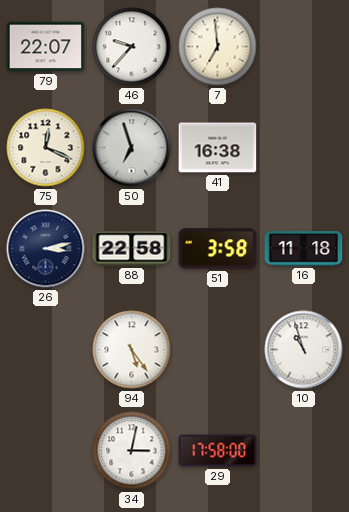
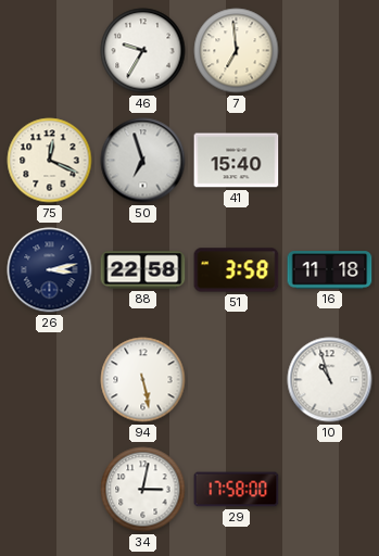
79: 22:07 -> none
46: 9:37 -> 9:35
41: 16:38 -> 15:40
94: 5:24 -> 5:28
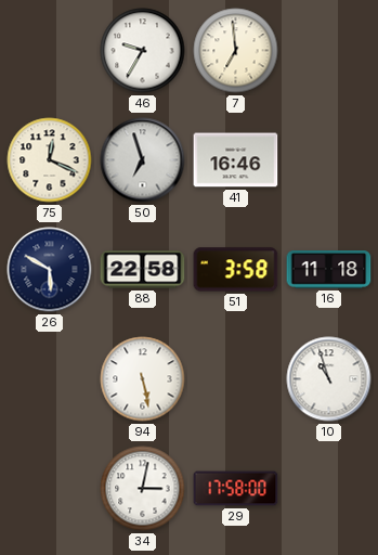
41: 15:40 -> 16:46
26: 3:13 -> 5:50
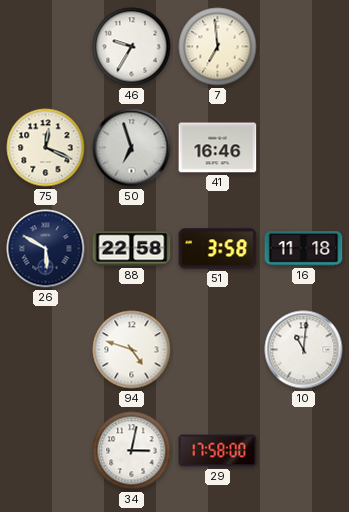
94: 5:28 -> 4:48
10: 10:57 -> 11:01
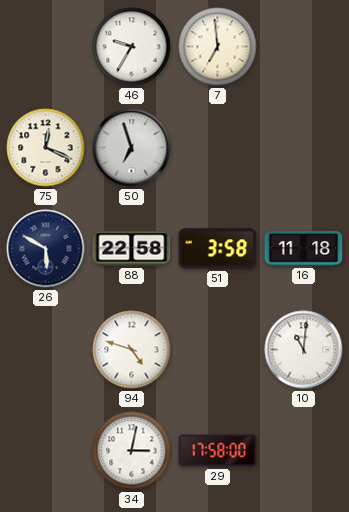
41: 16:46 -> none
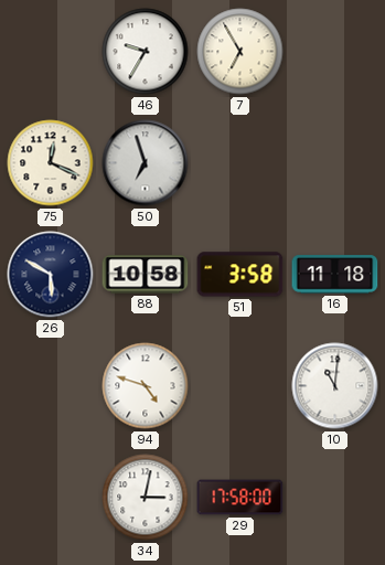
7: 6:59 -> 6:55
88: 22:58 -> 10:58
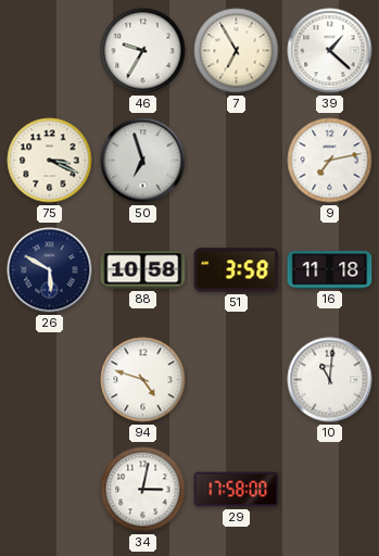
39: none -> 1:22
75: 12:19 -> 3:19
9: none -> 7:13
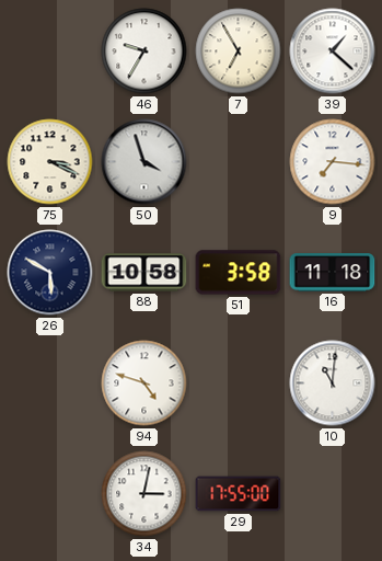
50: 6:57 -> 3:57
9: 7:13 -> 7:16
29: 17:58 -> 17:55
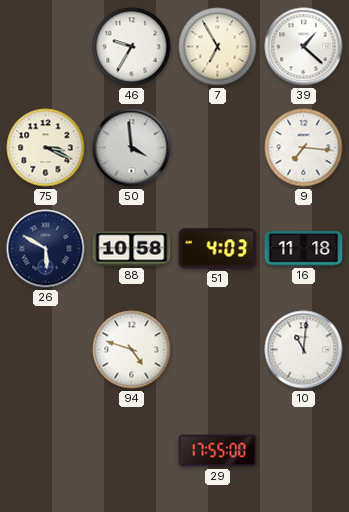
50: 3:57 -> 3:59
51: 3:58 -> 4:03
34: 3:02 -> none
